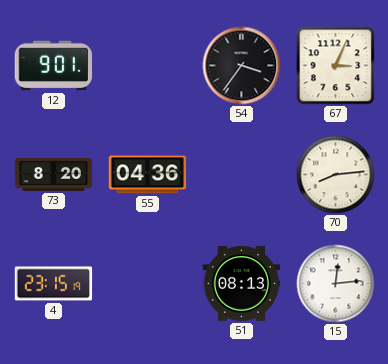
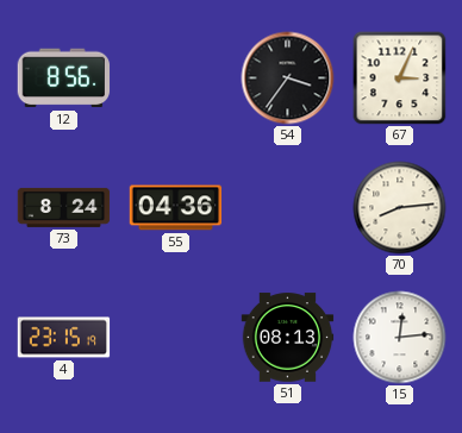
12: 9:01 -> 8:56
73: 8:20 -> 8:24
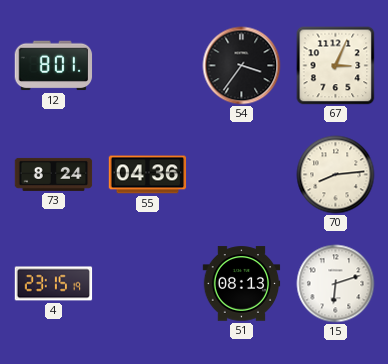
12: 8:56 -> 8:01
15: 12:14 -> 6:12
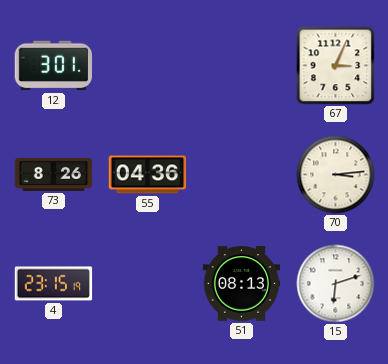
12: 8:01 -> 3:01
54: 3:36 -> none
73: 8:24 -> 8:26
70: 8:14 -> 3:14
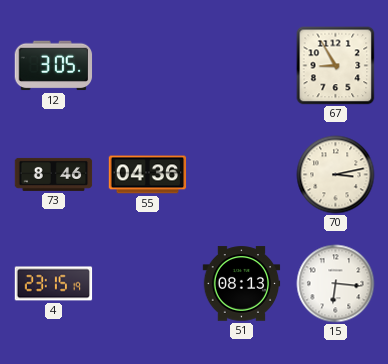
12: 3:01 -> 3:05
67: 3:04 -> 8:55
73: 8:26 -> 8:46
70: 3:14 -> 3:13
15: 6:12 -> 6:16
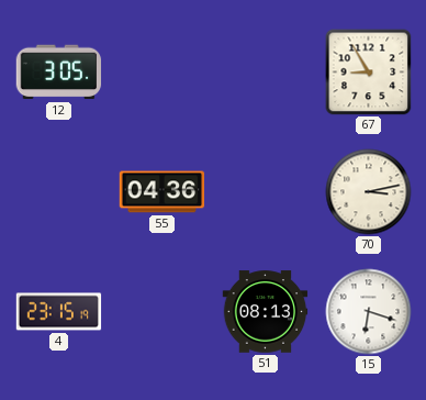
73: 8:46 -> none
15: 6:16 -> 6:18
